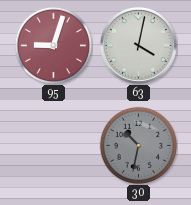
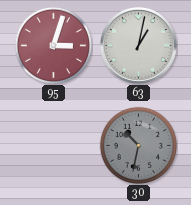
95: 9:03 -> 3:03
63: 4:02 -> 1:02
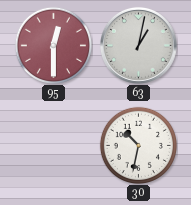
95: 3:03 -> 12:30
30 dial: grey -> white
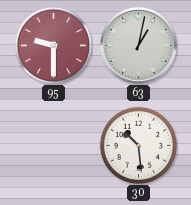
95: 12:30 -> 9:30
30: 10:32 -> 10:29
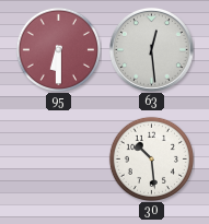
95: 9:30 -> 6:30
63: 1:02 -> 12:29
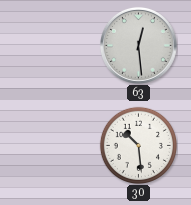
95: 6:30 -> none
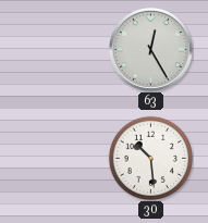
63: 12:29 -> 12:25
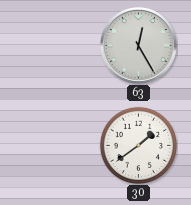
30: 10:29 -> 1:39
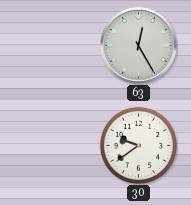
30: 1:39 -> 9:39
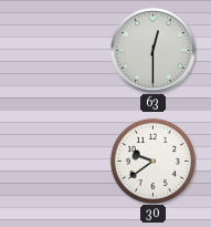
63: 12:25 -> 12:30
